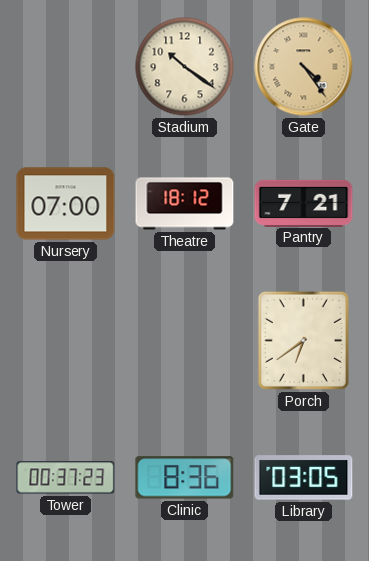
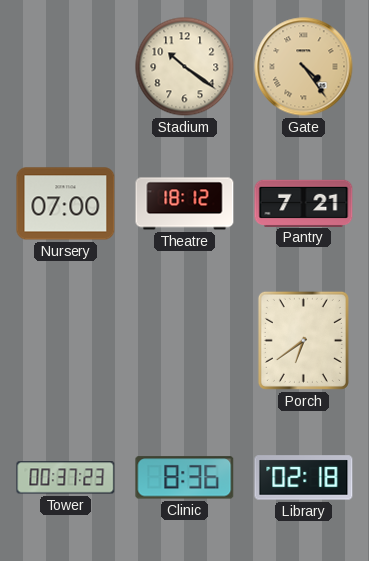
Library: 03:05 -> 02:18
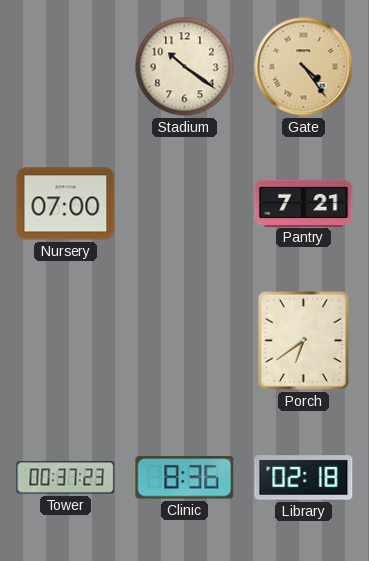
Theatre: 18:12 -> none
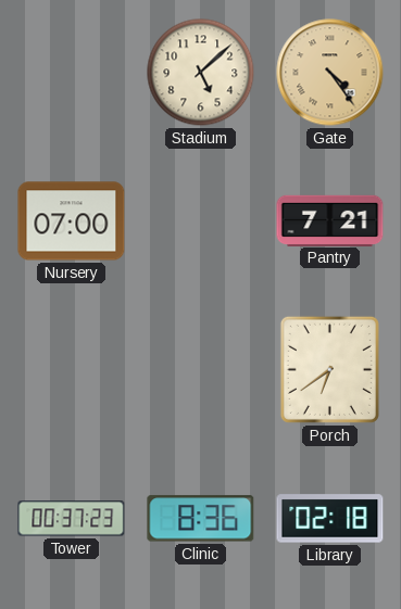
Stadium: 10:21 -> 5:08
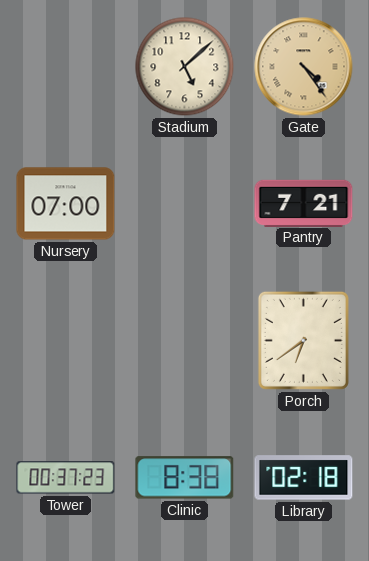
Clinic: 8:36 -> 8:38
